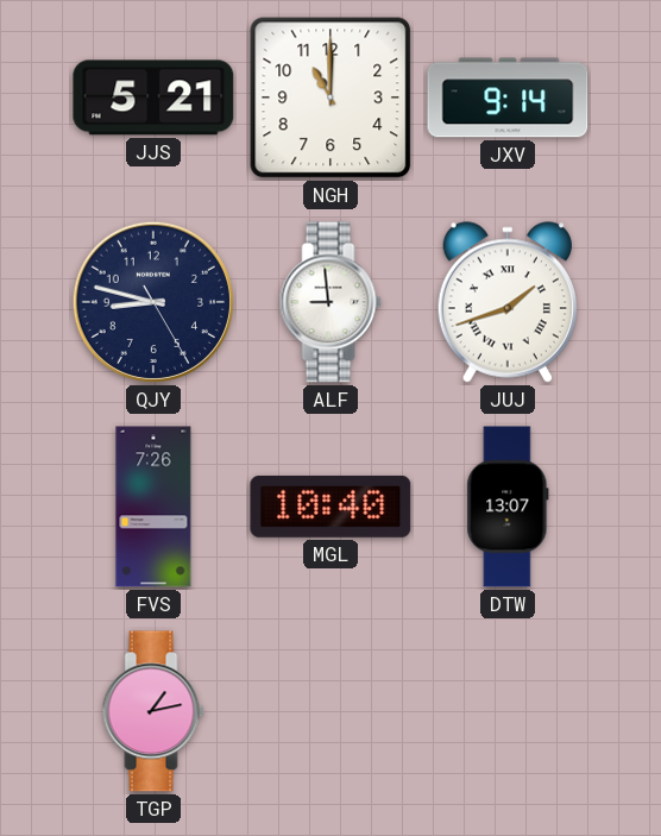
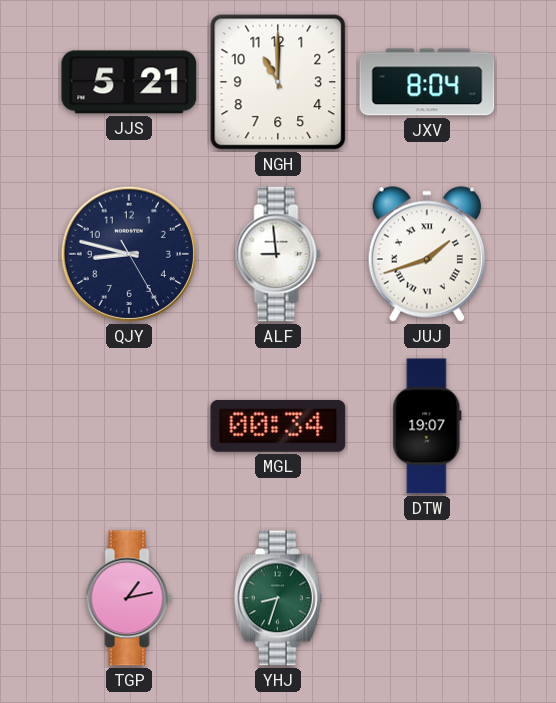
JXV: 9:14 -> 8:04
FVS: 7:26 -> none
MGL: 10:40 -> 00:34
DTW: 13:07 -> 19:07
YHJ: none -> 8:33
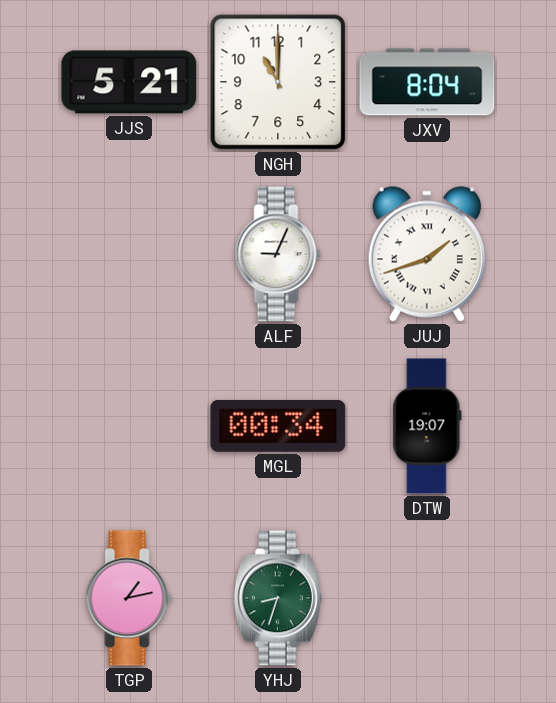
QJY: 8:47 -> none
ALF: 8:59 -> 9:04
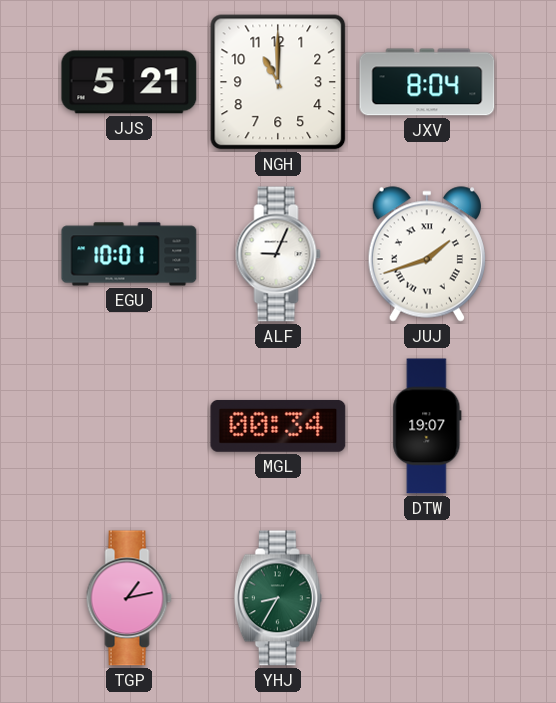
EGU: none -> 10:01
YHJ: 8:33 -> 8:35
